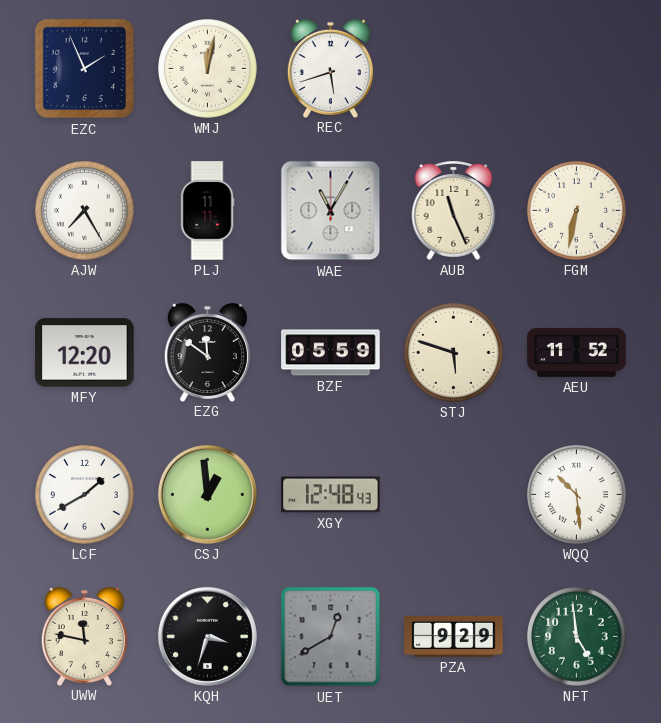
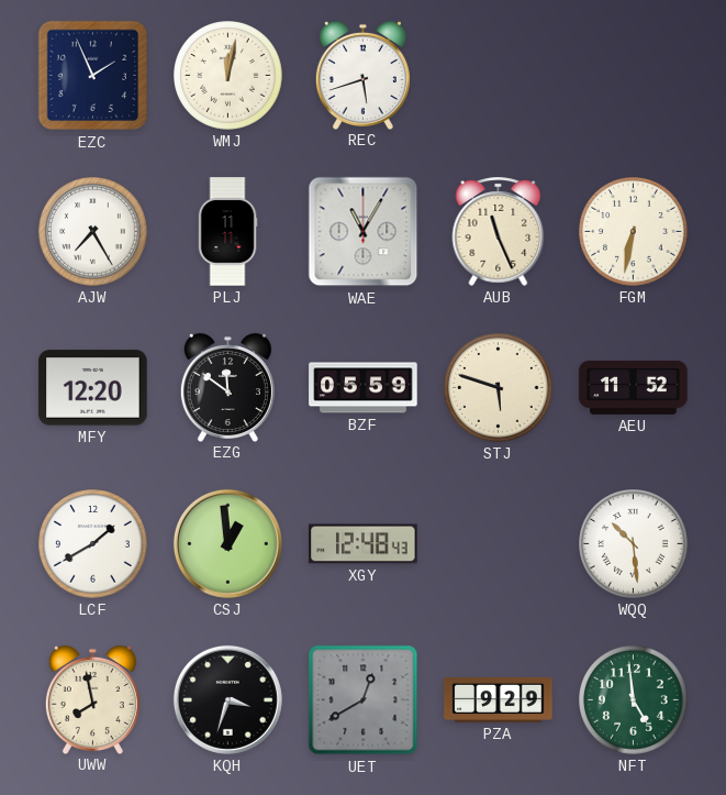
UWW: 11:47 -> 7:58
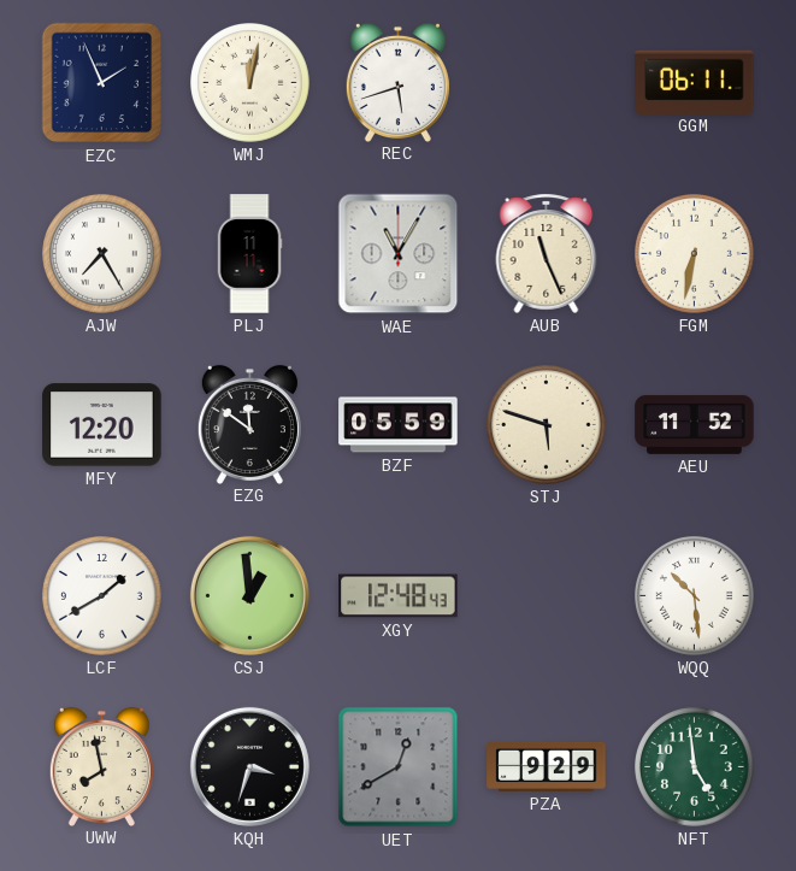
GGM: none -> 06:11
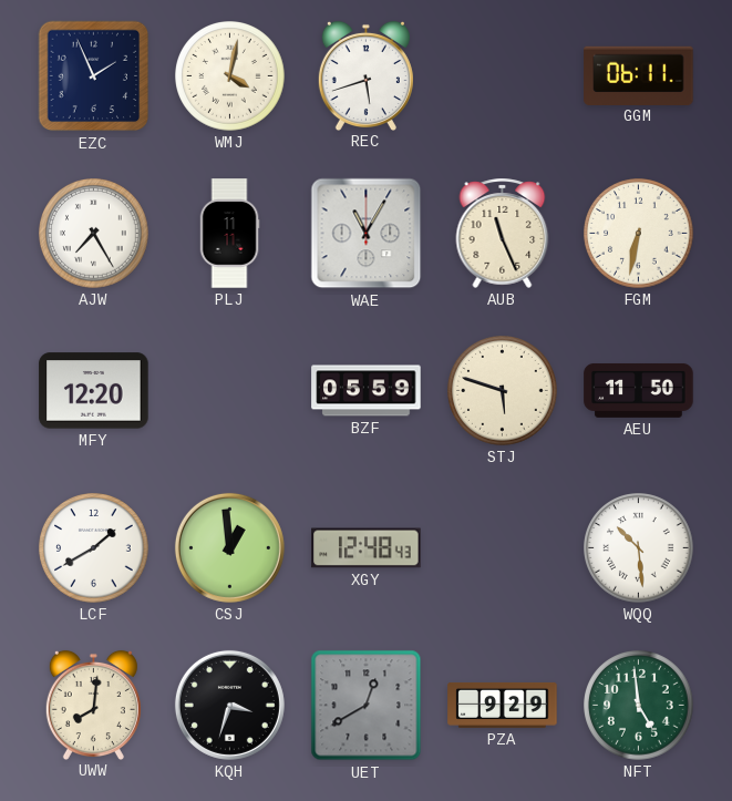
WMJ: 12:02 -> 4:02
EZG: 11:51 -> none
AEU: 11:52 -> 11:50
UWW: 7:58 -> 8:01
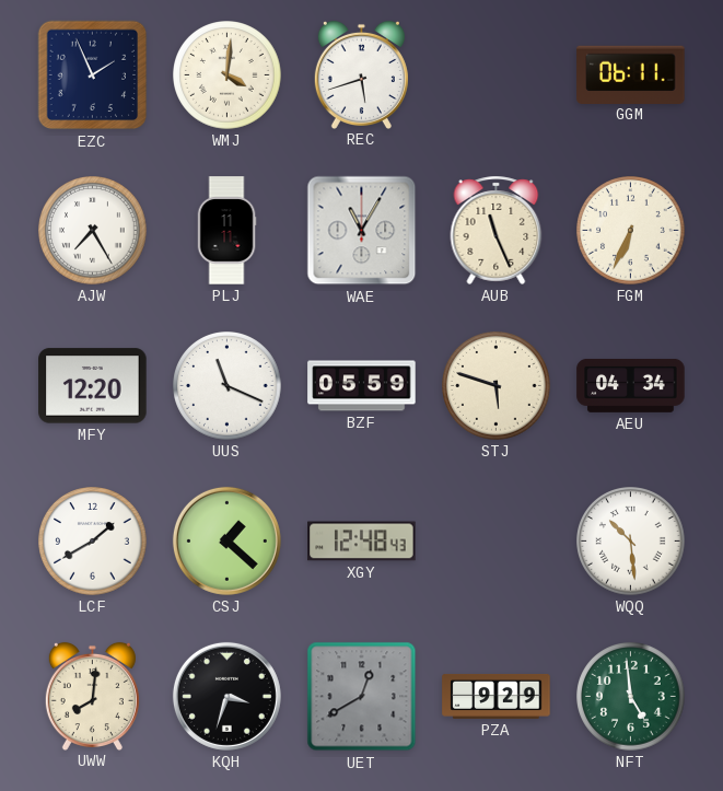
WMJ: 4:02 -> 4:01
FGM: 6:32 -> 6:34
UUS: none -> 11:19
AEU: 11:50 -> 04:34
CSJ: 12:59 -> 1:22
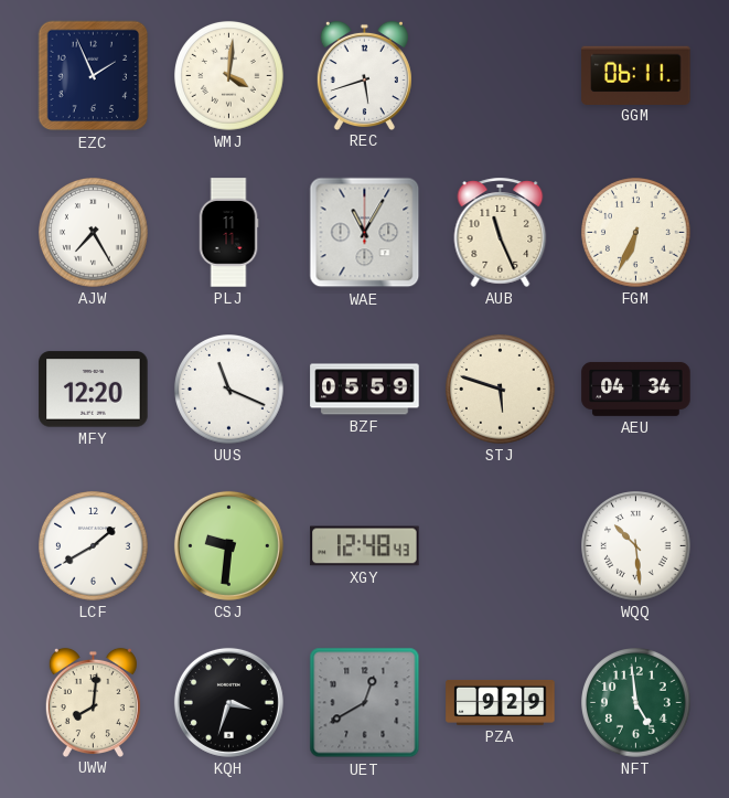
CSJ: 1:22 -> 9:31
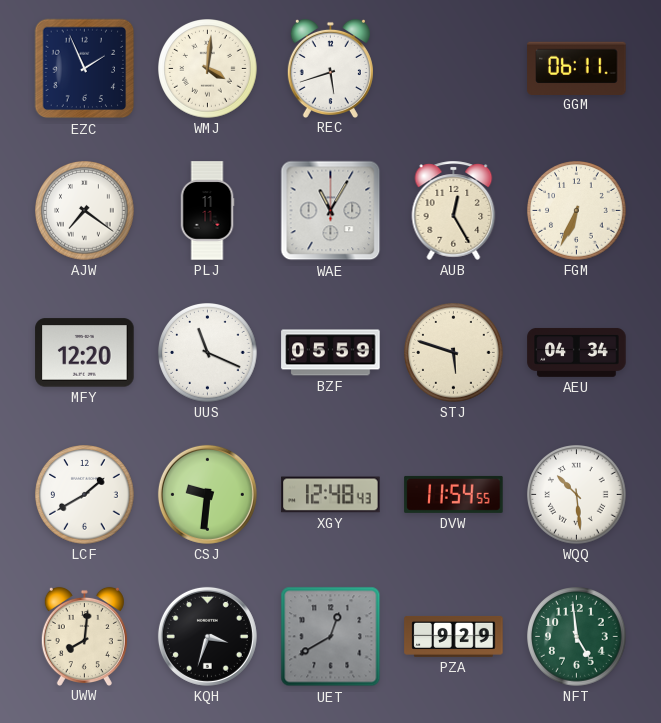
AJW: 7:25 -> 7:21
AUB: 11:26 -> 12:25
DVW: none -> 11:54
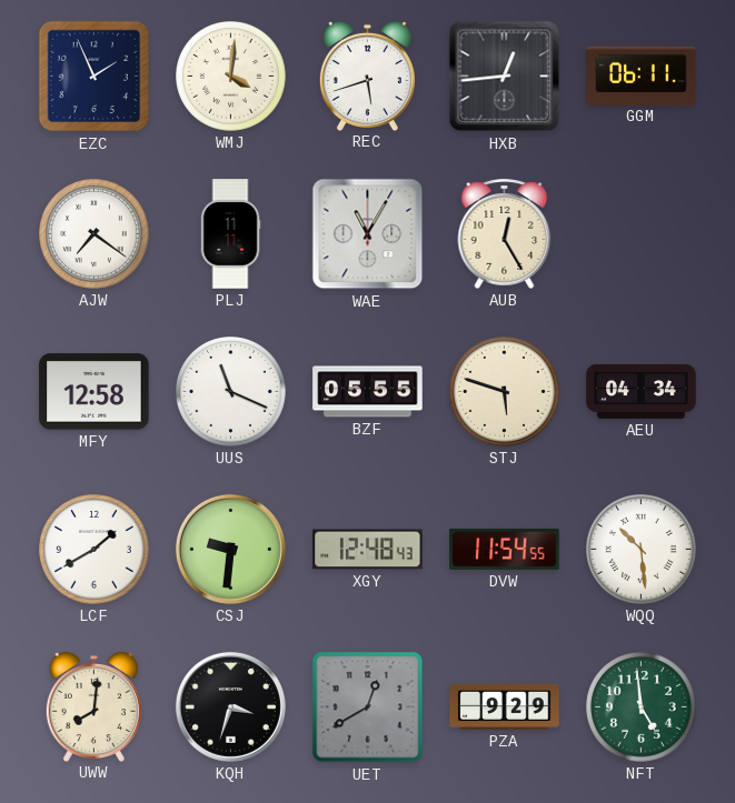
HXB: none -> 12:44
FGM: 6:34 -> none
MFY: 12:20 -> 12:58
BZF: 05:59 -> 05:55
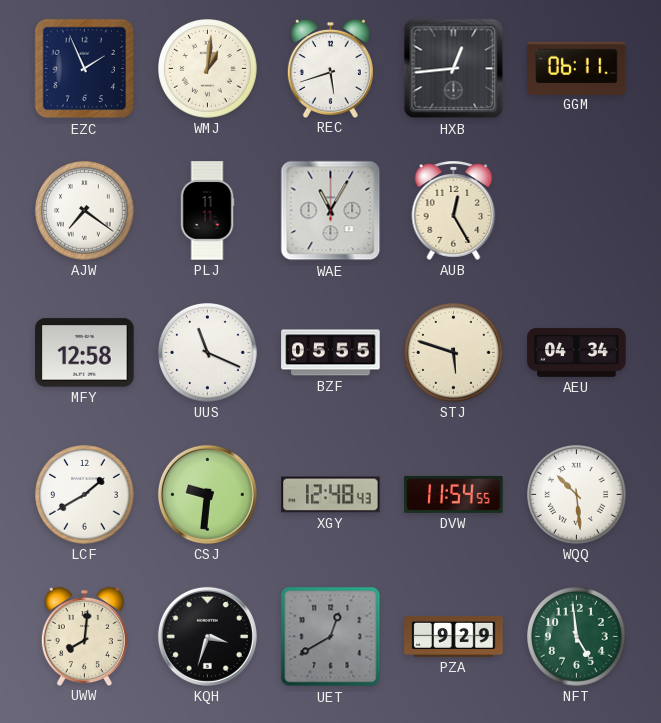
WMJ: 4:01 -> 1:01
